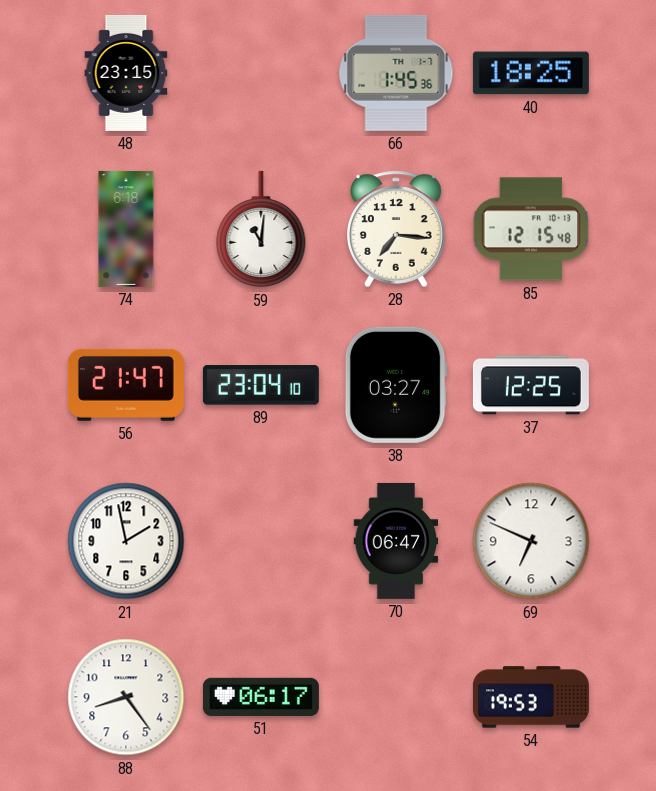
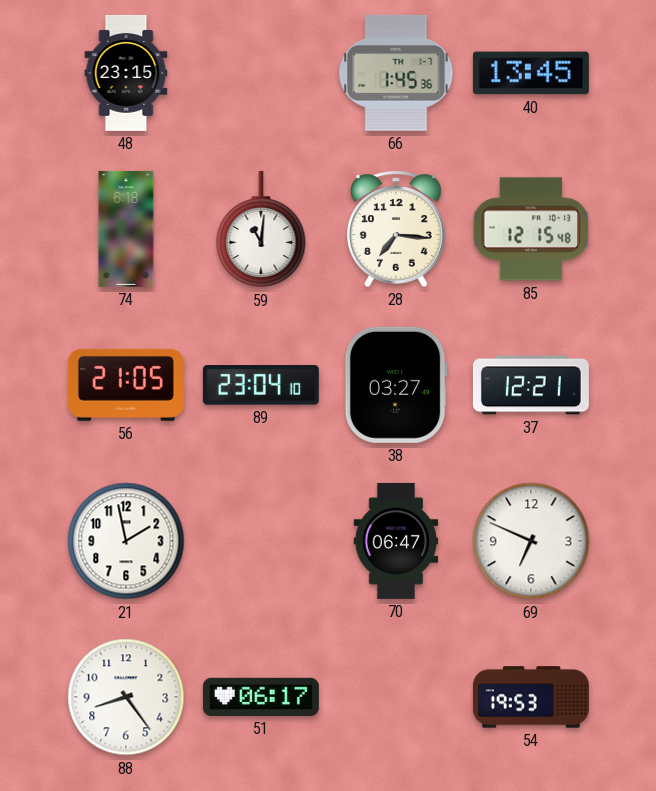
40: 18:25 -> 13:45
56: 21:47 -> 21:05
37: 12:25 -> 12:21
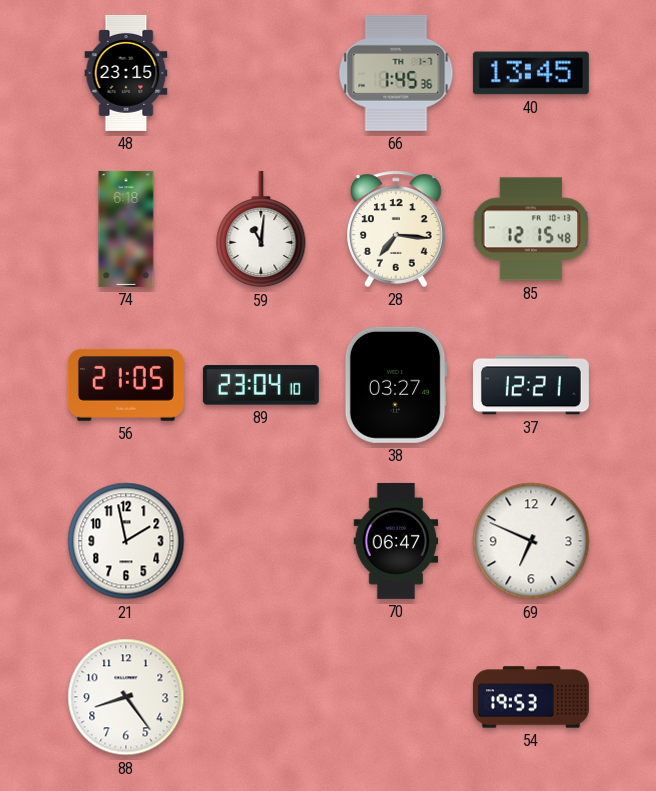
51: 06:17 -> none
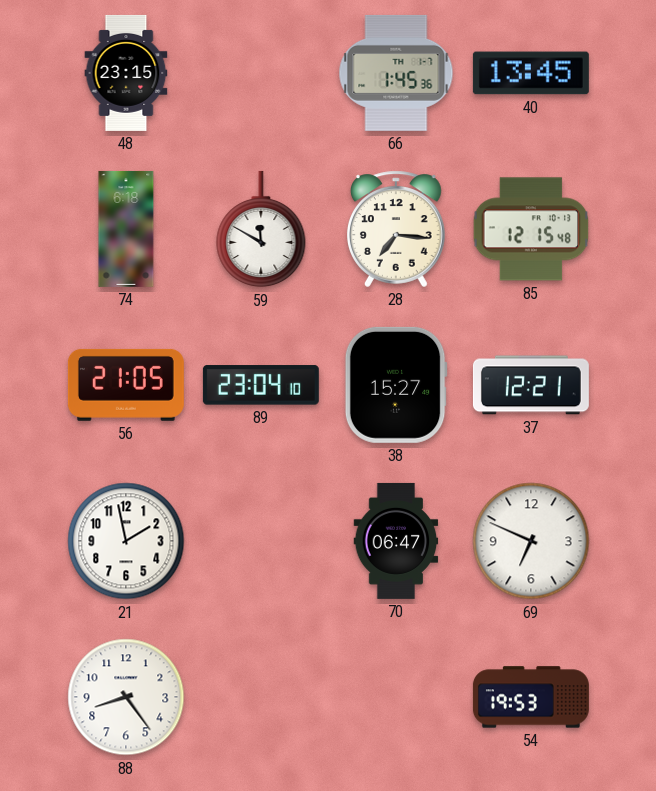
59: 11:01 -> 11:50
38: 03:27 -> 15:27
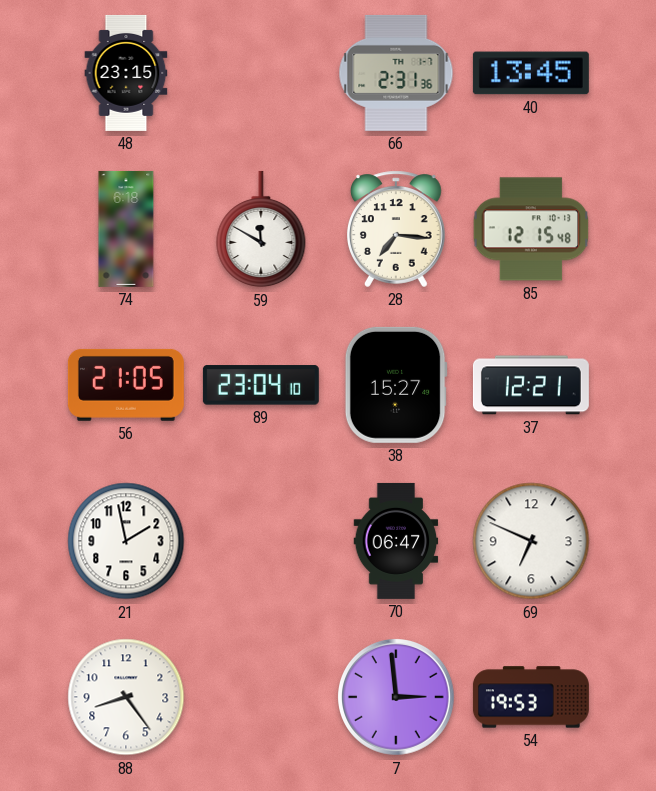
66: 1:45 -> 2:31
7: none -> 2:59
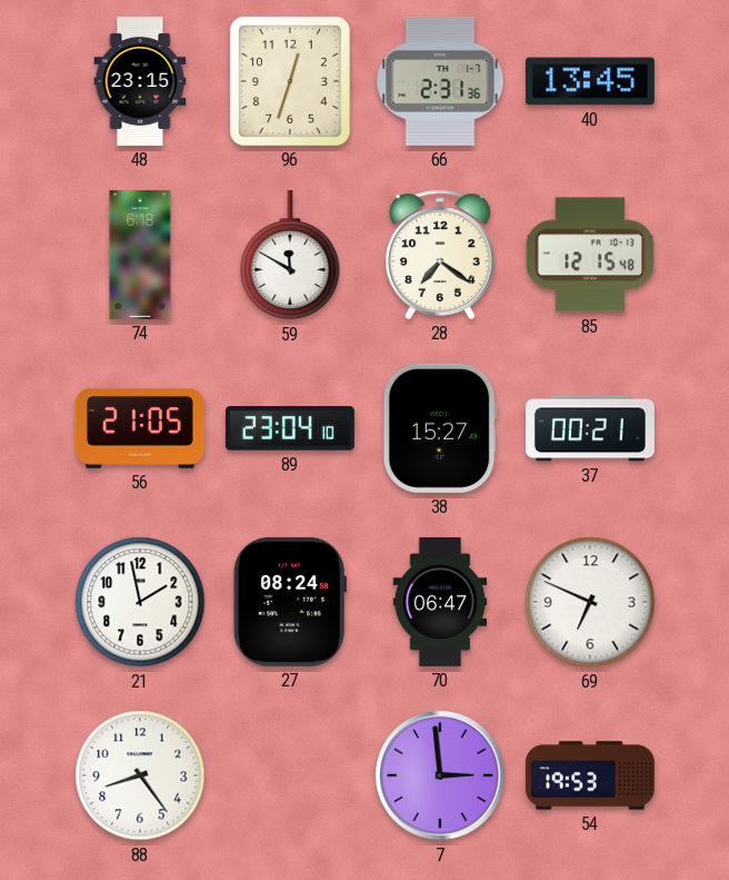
96: none -> 12:33
28: 7:16 -> 7:21
37: 12:21 -> 00:21
27: none -> 08:24
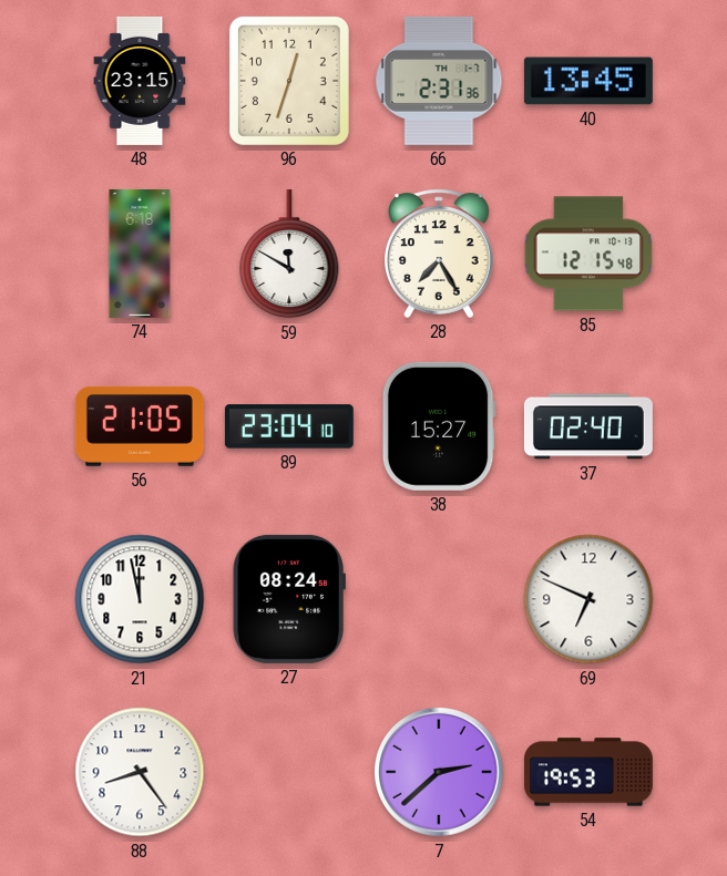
28: 7:21 -> 7:25
37: 00:21 -> 02:40
21: 1:58 -> 11:58
70: 06:47 -> none
7: 2:59 -> 2:38
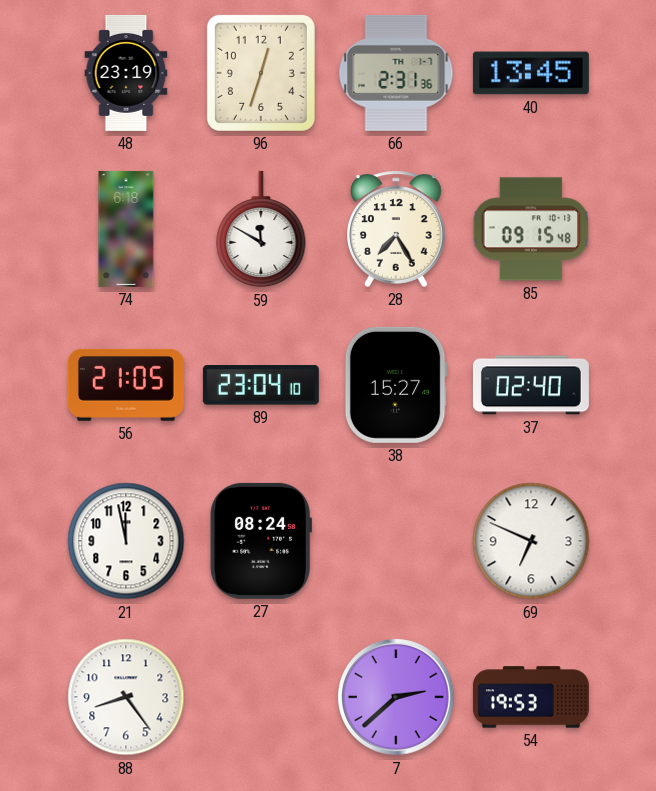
48: 23:15 -> 23:19
85: 12:15 -> 09:15
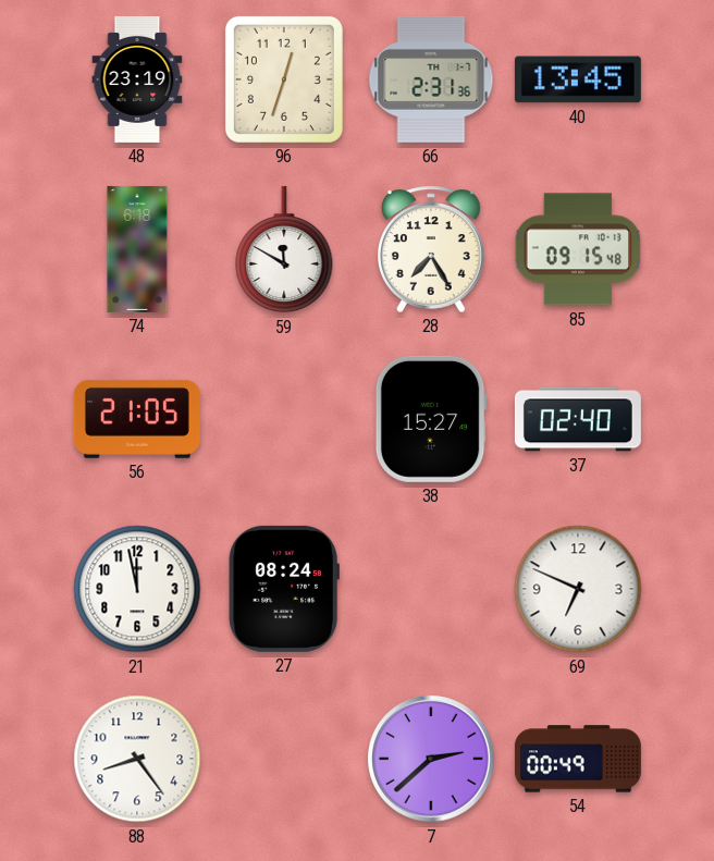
89: 23:04 -> none
54: 19:53 -> 00:49
